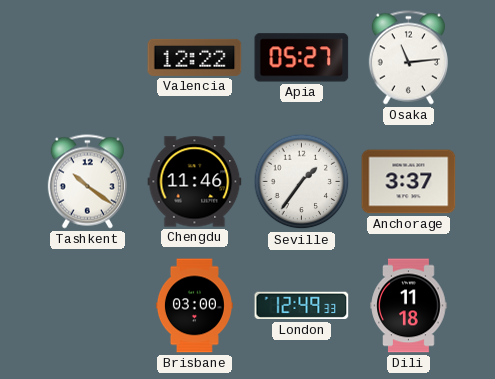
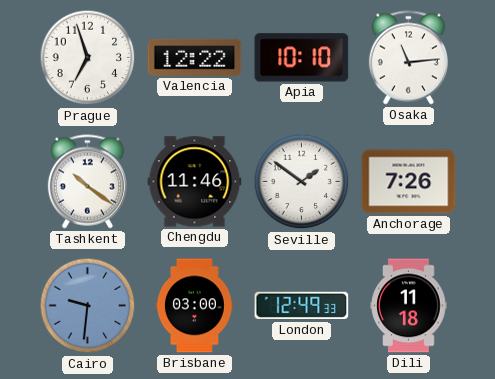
Prague: none -> 6:57
Apia: 05:27 -> 10:10
Seville: 1:36 -> 1:51
Anchorage: 3:37 -> 7:26
Cairo: none -> 9:31
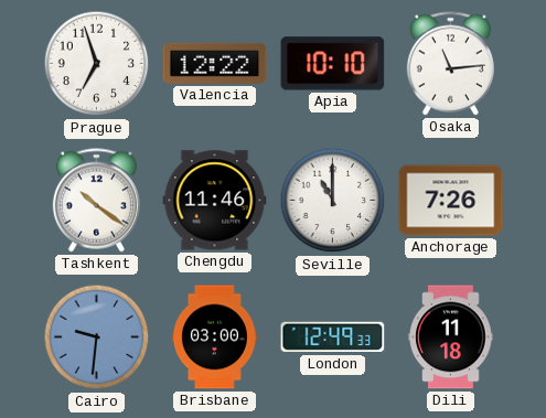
Seville: 1:51 -> 11:00
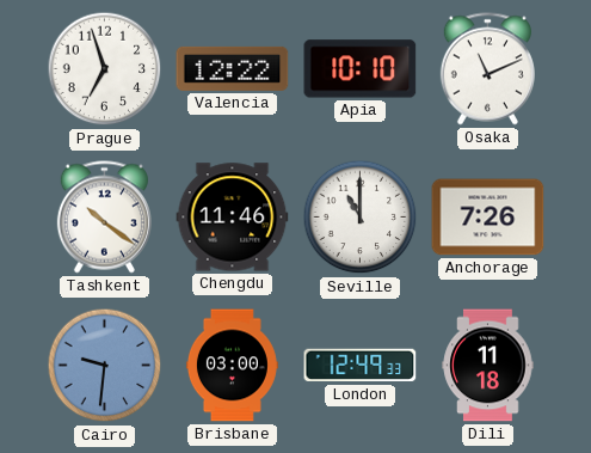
Osaka: 11:14 -> 11:11
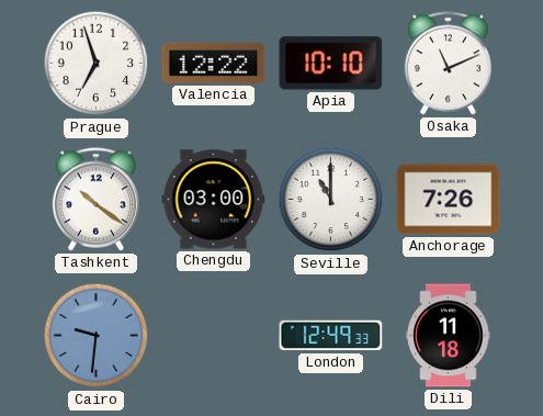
Chengdu: 11:46 -> 03:00
Brisbane: 03:00 -> none
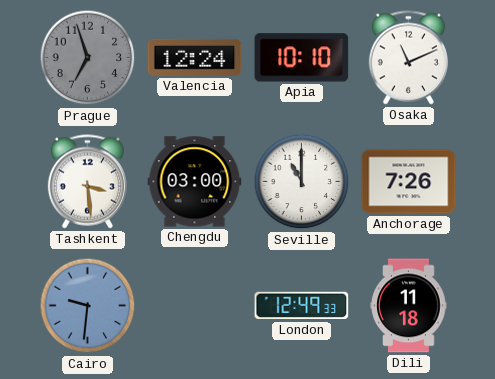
Prague dial: white -> grey
Valencia: 12:22 -> 12:24
Tashkent: 10:21 -> 3:29
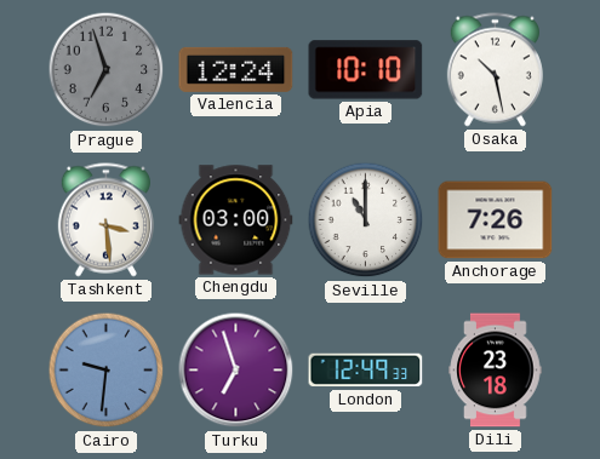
Osaka: 11:11 -> 10:28
Turku: none -> 6:57
Dili: 11:18 -> 23:18
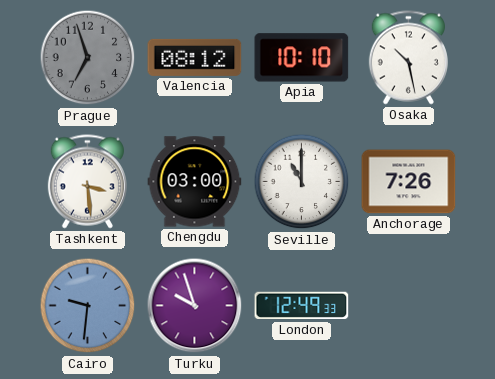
Valencia: 12:24 -> 08:12
Turku: 6:57 -> 9:57
Dili: 23:18 -> none
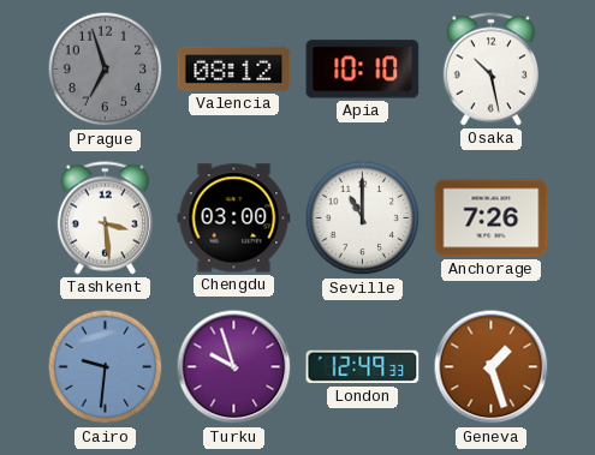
Geneva: none -> 1:27
